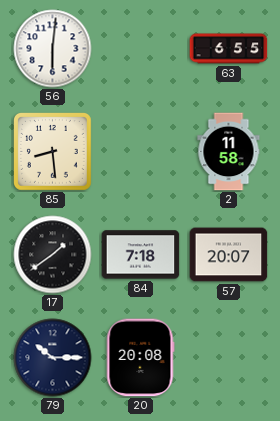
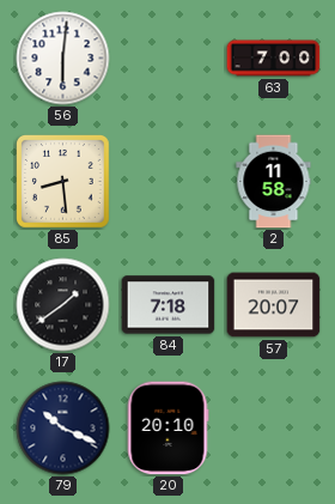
63: 6:55 -> 7:00
79: 10:15 -> 10:19
20: 20:08 -> 20:10
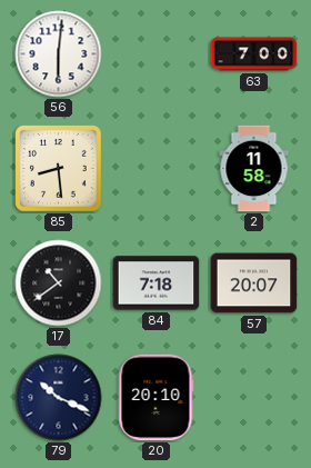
17: 1:39 -> 10:39
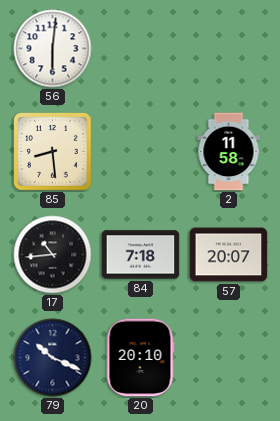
63: 7:00 -> none
17: 10:39 -> 10:44
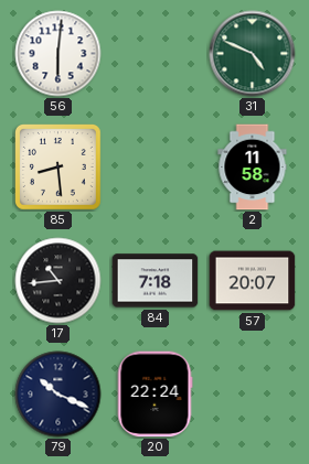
31: none -> 4:49
20: 20:10 -> 22:24
